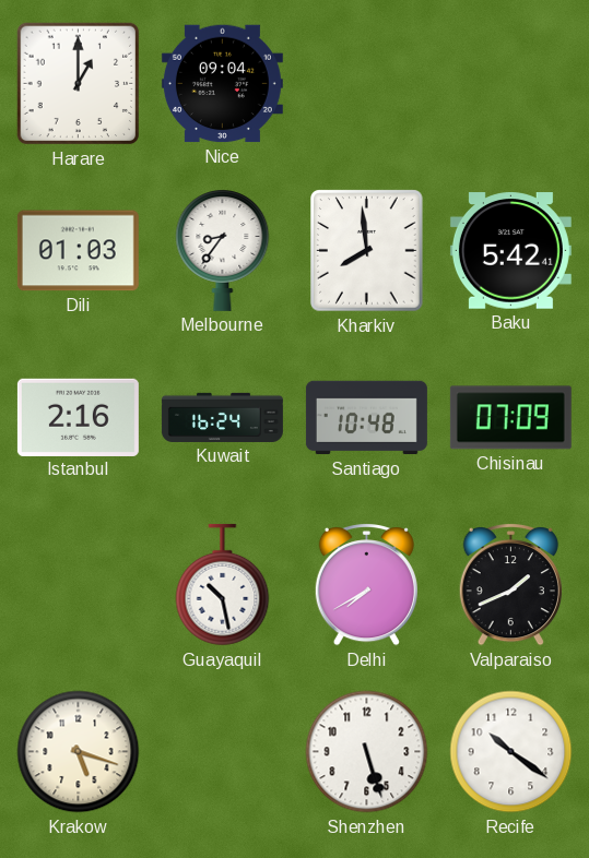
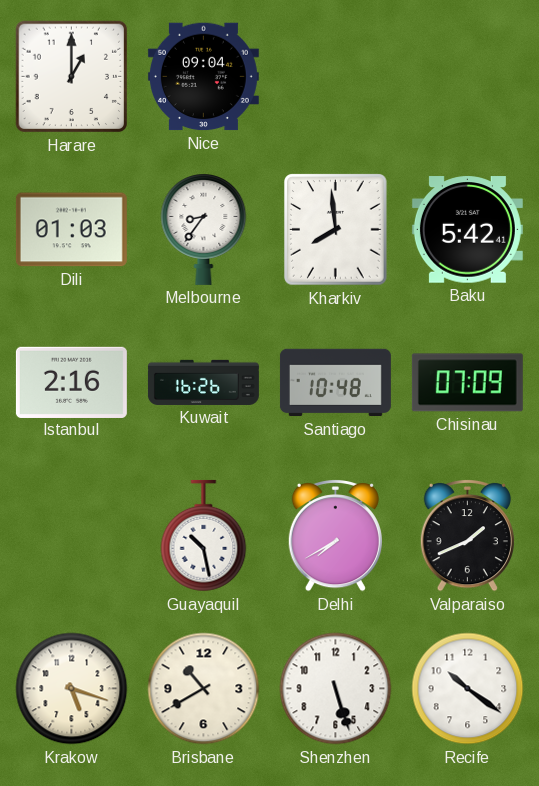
Kuwait: 16:24 -> 16:26
Brisbane: none -> 10:40
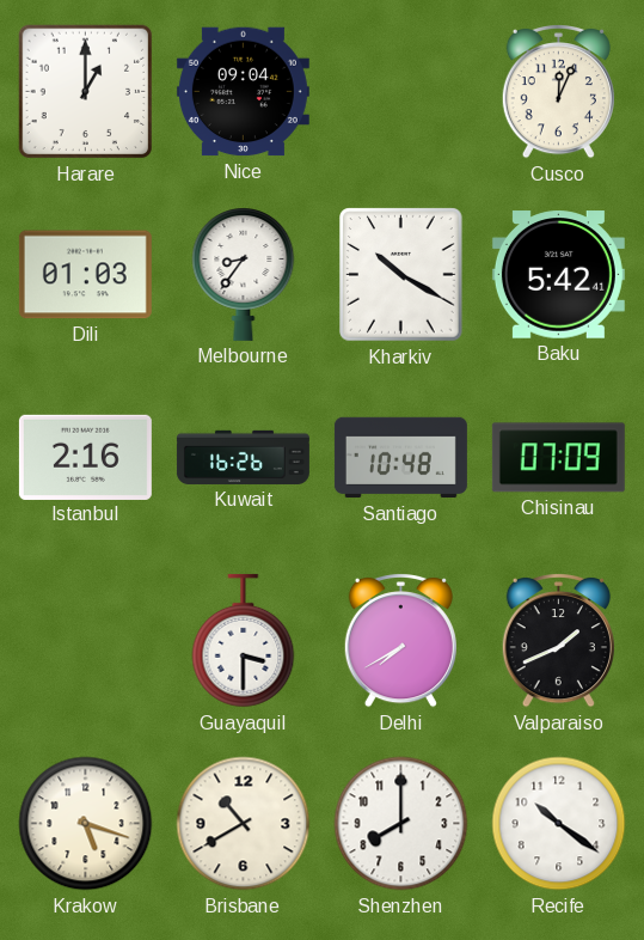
Cusco: none -> 12:04
Kharkiv: 7:59 -> 10:20
Guayaquil: 10:28 -> 3:30
Shenzhen: 5:27 -> 8:00
